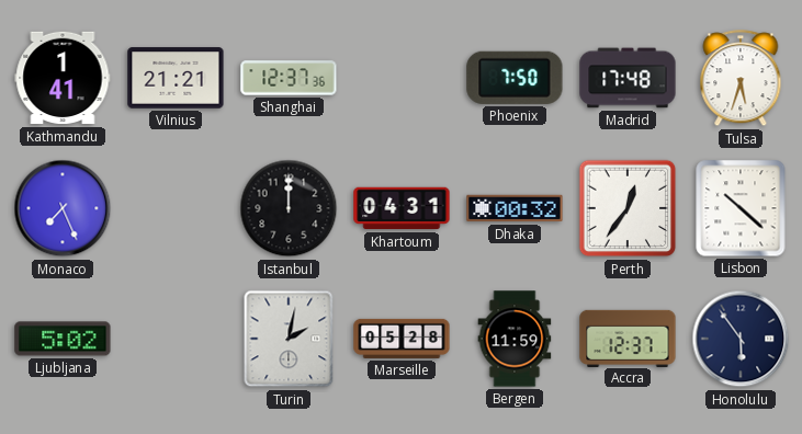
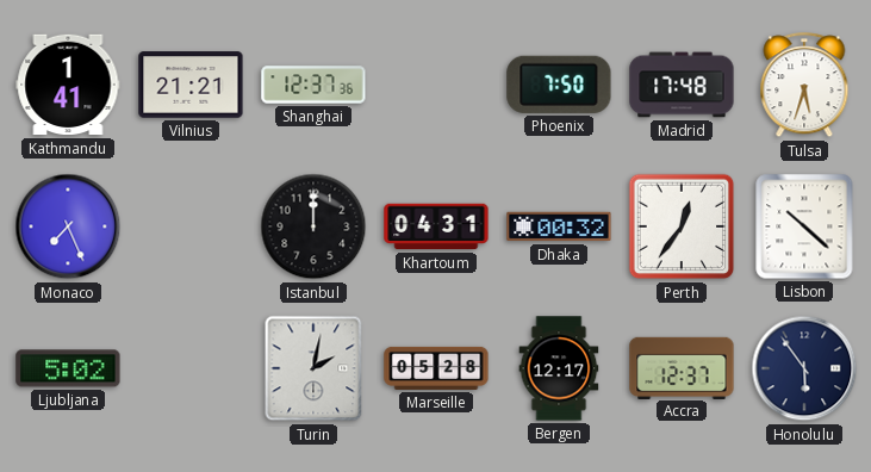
Bergen: 11:59 -> 12:17
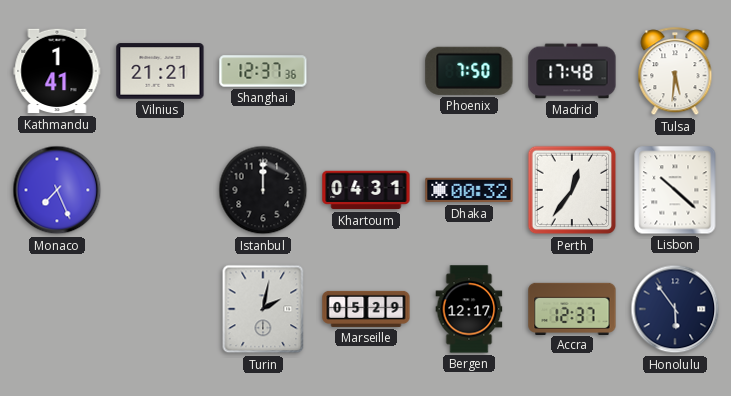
Tulsa: 5:33 -> 5:31
Ljubljana: 5:02 -> none
Marseille: 05:28 -> 05:29
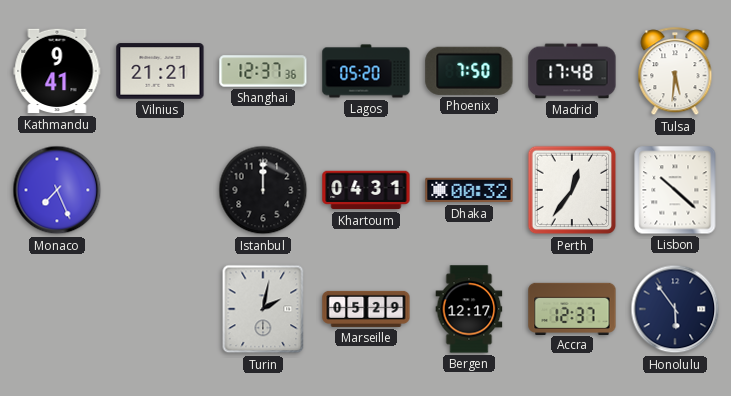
Kathmandu: 1:41 -> 9:41
Lagos: none -> 05:20
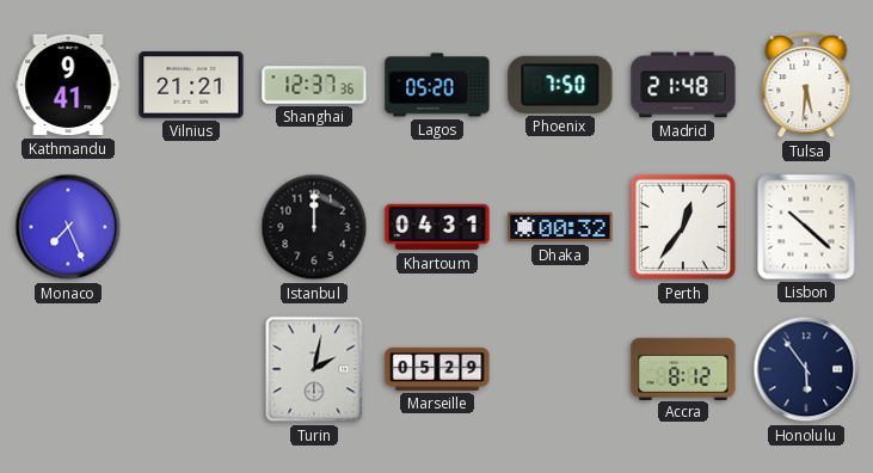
Madrid: 17:48 -> 21:48
Bergen: 12:17 -> none
Accra: 12:37 -> 8:12
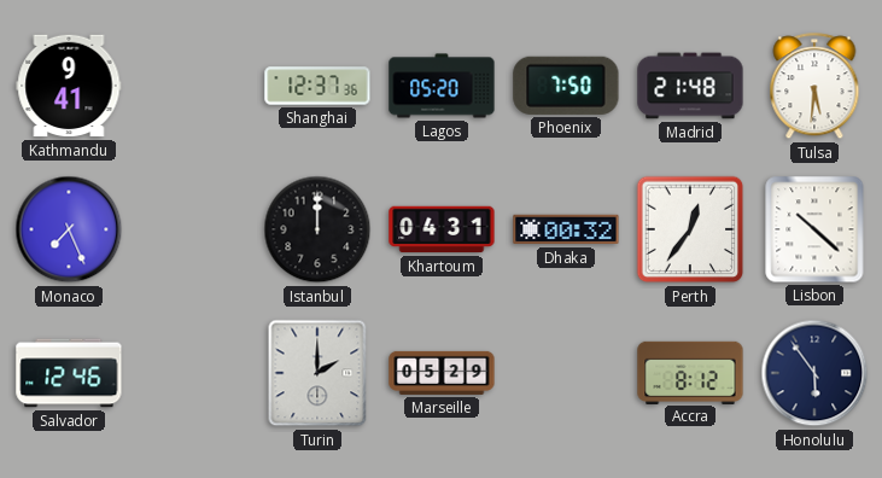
Vilnius: 21:21 -> none
Salvador: none -> 12:46
Turin: 2:02 -> 2:00
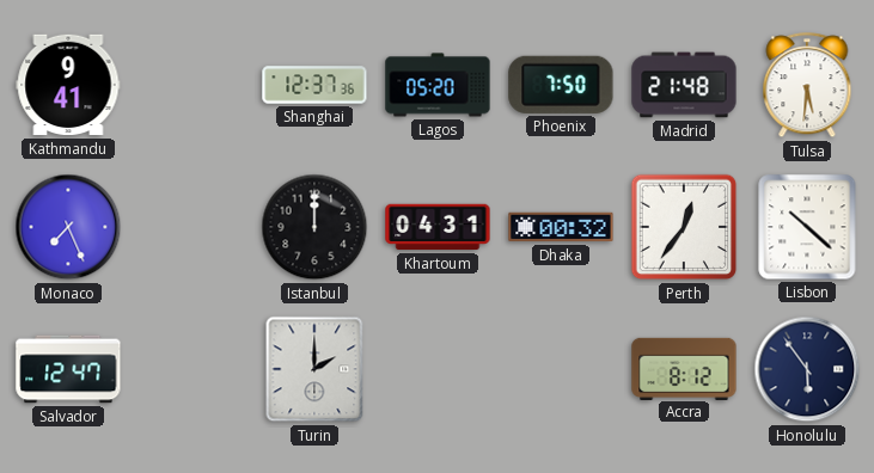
Salvador: 12:46 -> 12:47
Marseille: 05:29 -> none
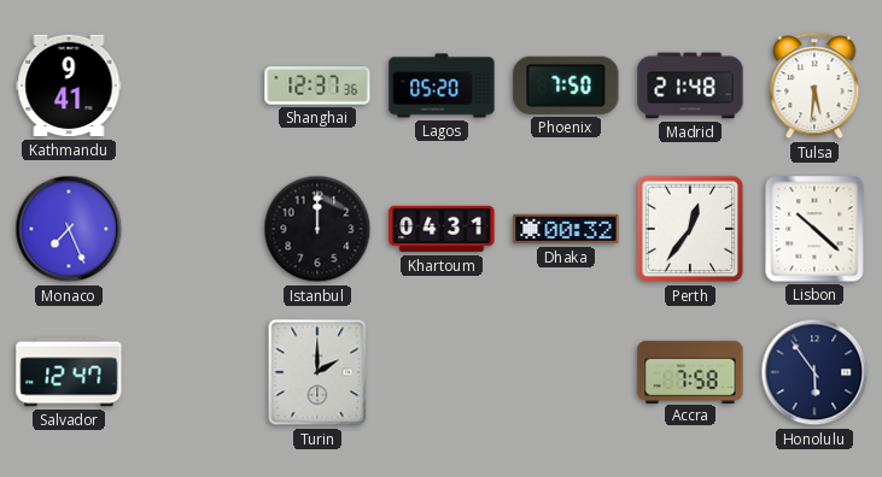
Accra: 8:12 -> 7:58
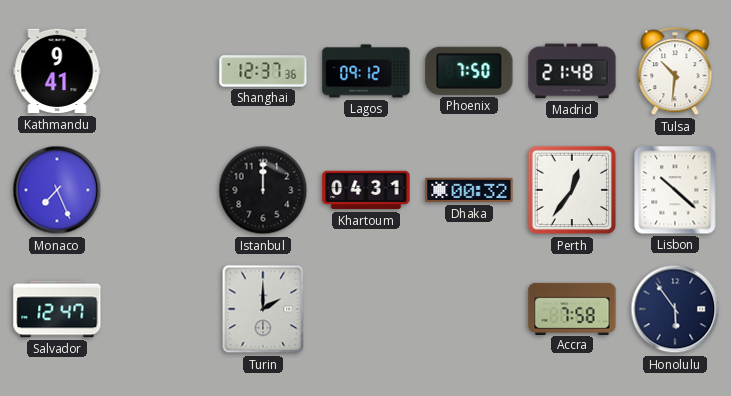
Lagos: 05:20 -> 09:12
Tulsa: 5:31 -> 10:31
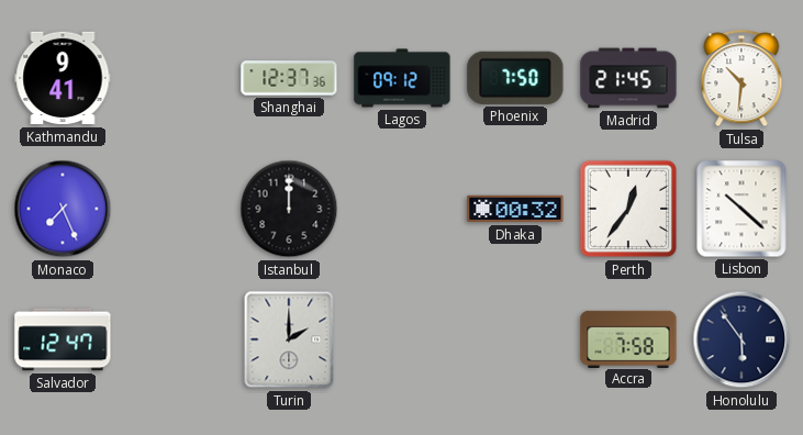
Madrid: 21:48 -> 21:45
Khartoum: 04:31 -> none
